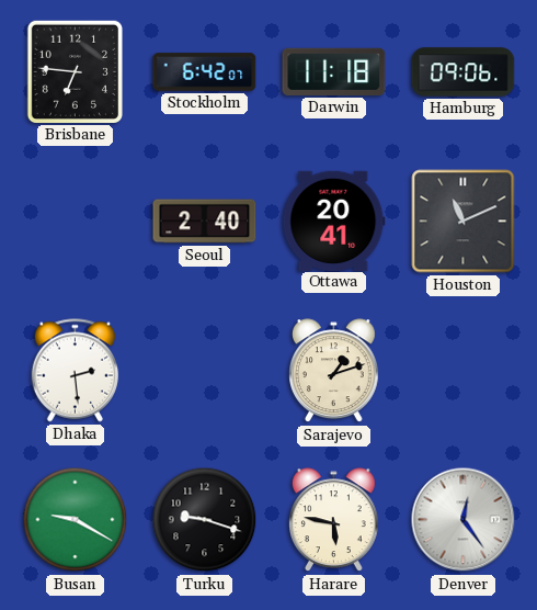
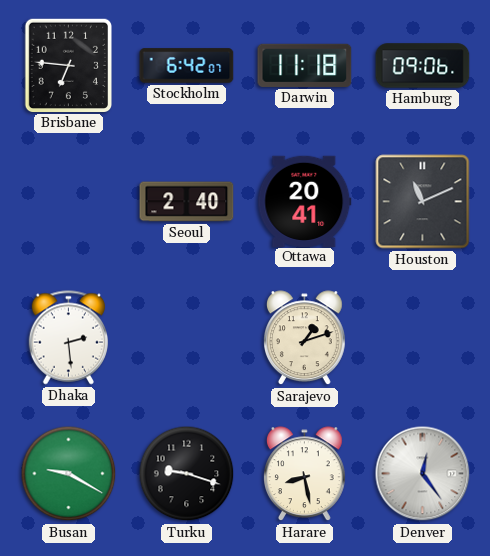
Harare: 5:47 -> 8:28
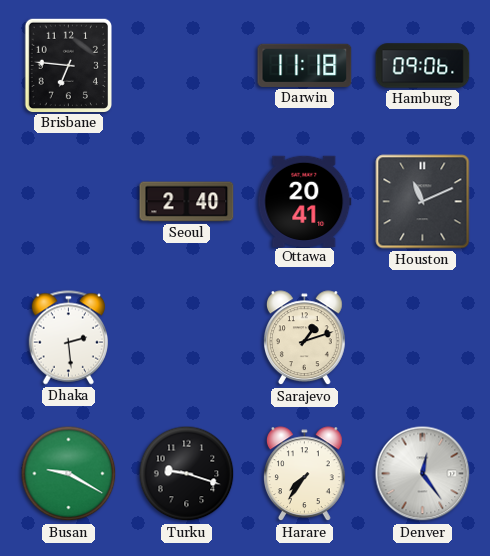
Stockholm: 6:42 -> none
Harare: 8:28 -> 7:36
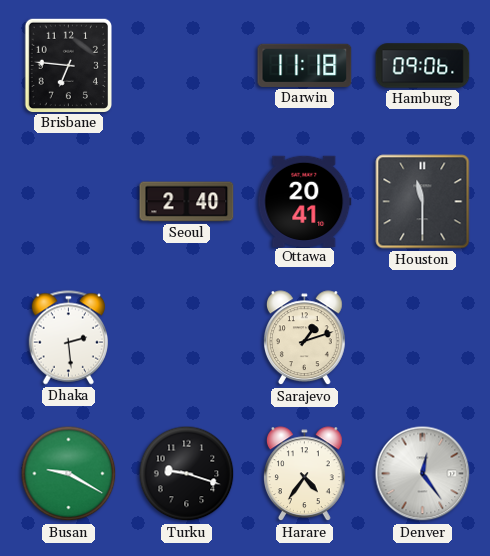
Houston: 11:11 -> 11:30
Harare: 7:36 -> 4:36
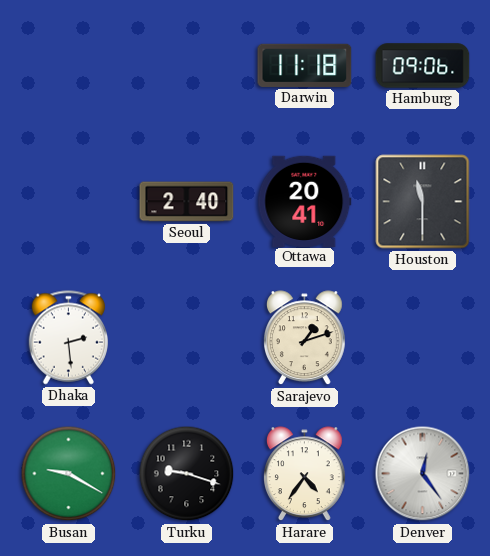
Brisbane: 6:46 -> none
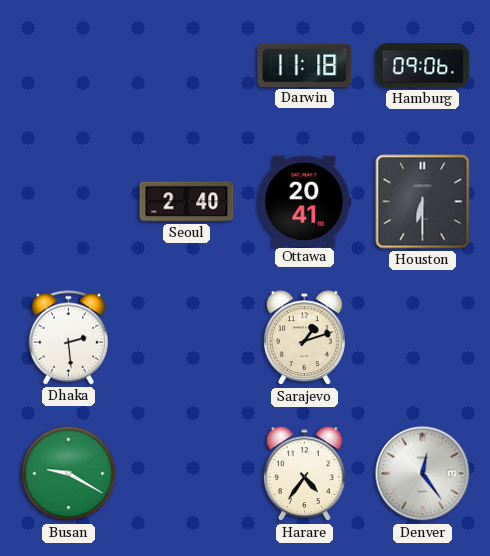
Houston: 11:30 -> 6:30
Turku: 9:18 -> none
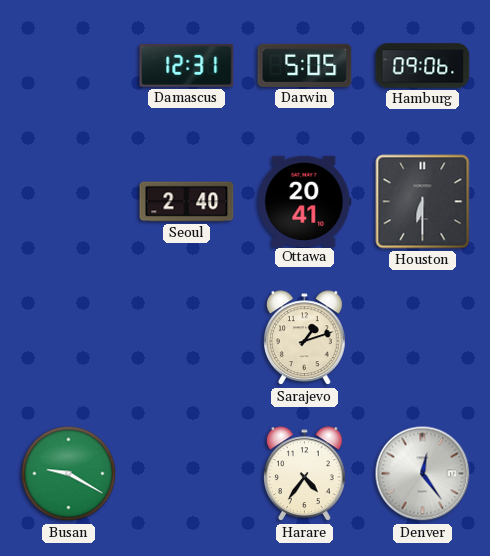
Damascus: none -> 12:31
Darwin: 11:18 -> 5:05
Dhaka: 2:29 -> none
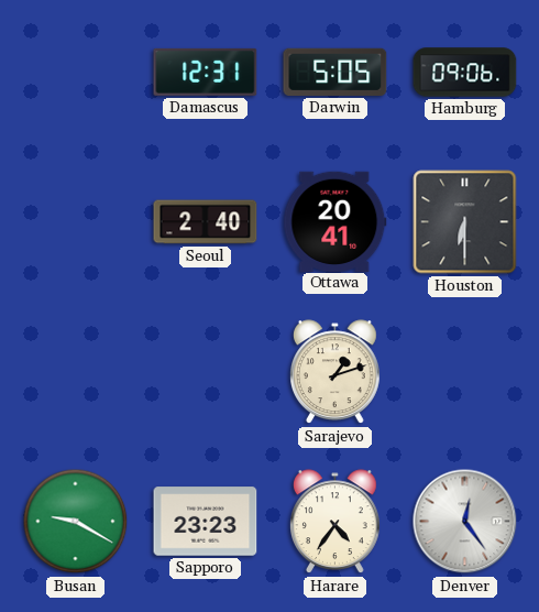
Sapporo: none -> 23:23
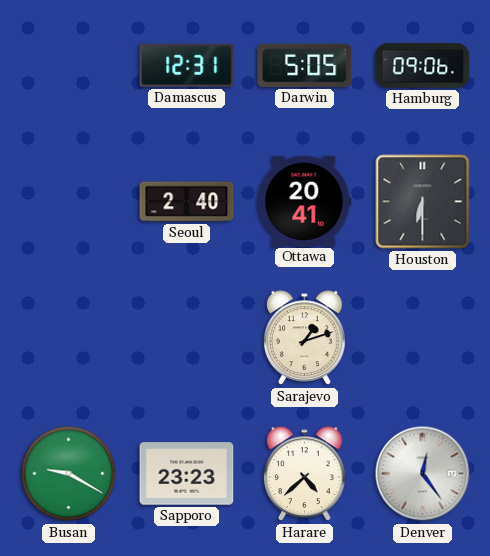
Harare: 4:36 -> 4:38
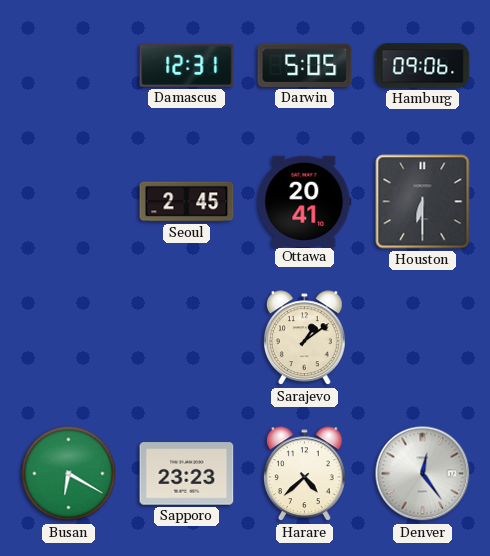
Seoul: 2:40 -> 2:45
Sarajevo: 1:12 -> 1:09
Busan: 9:20 -> 6:20
